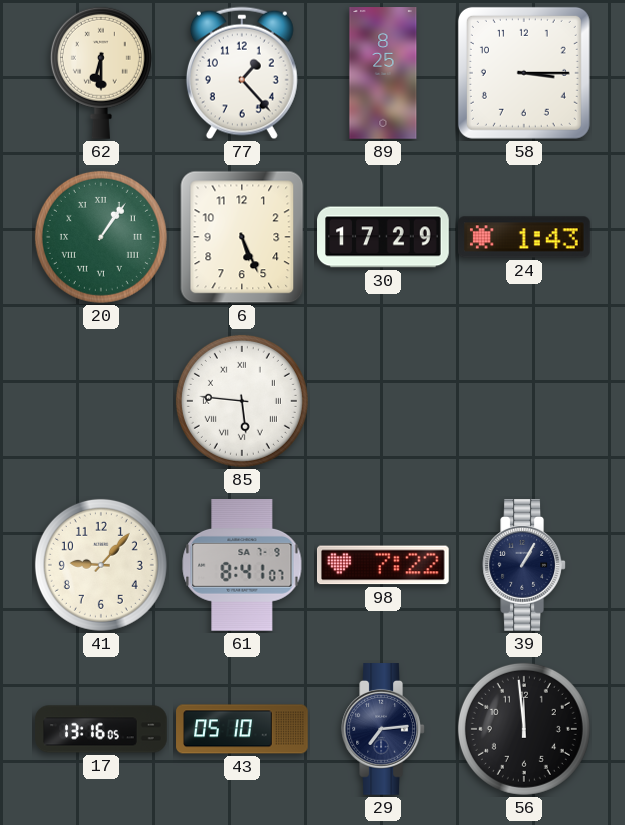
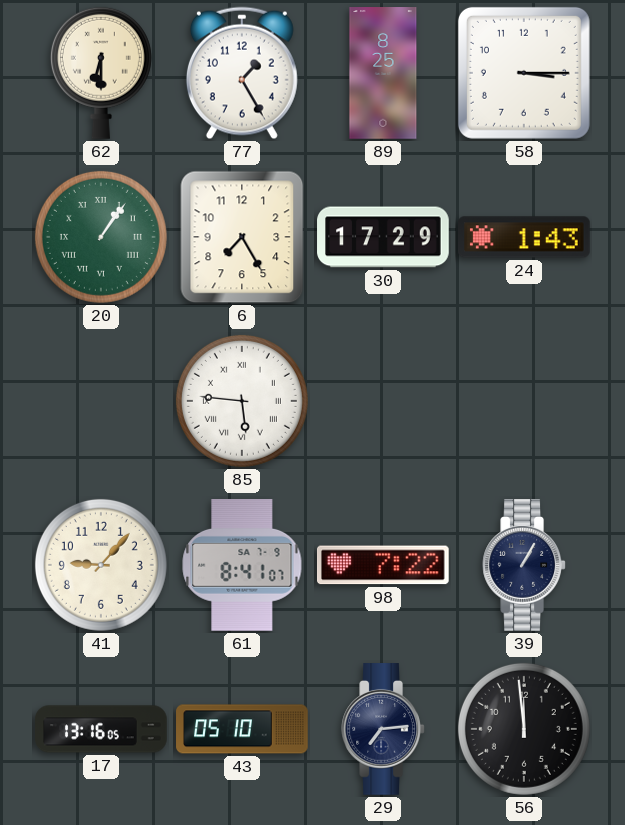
77: 1:23 -> 1:25
6: 5:26 -> 7:25
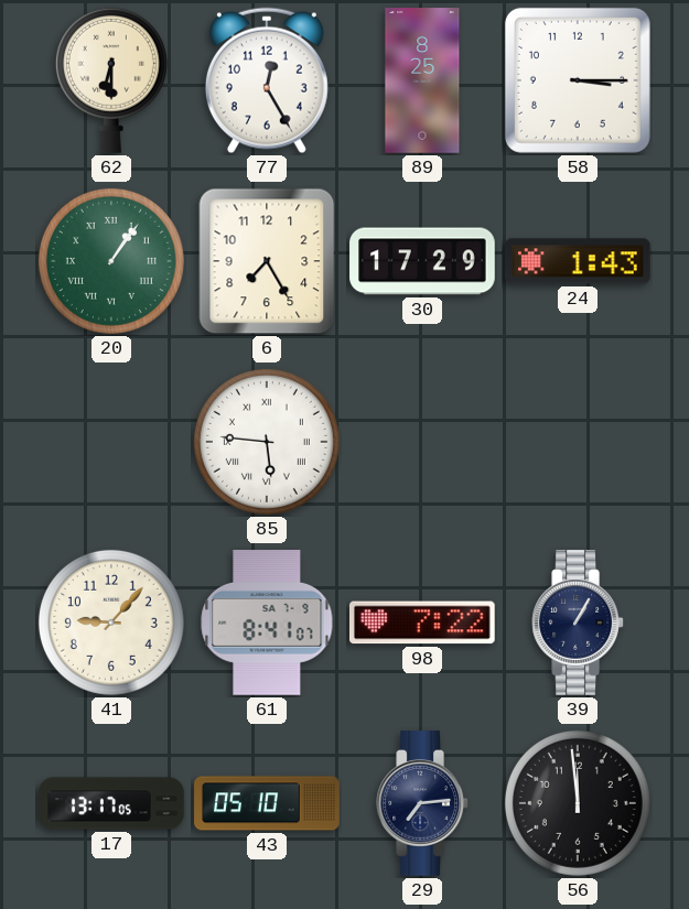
77: 1:25 -> 12:25
17: 13:16 -> 13:17
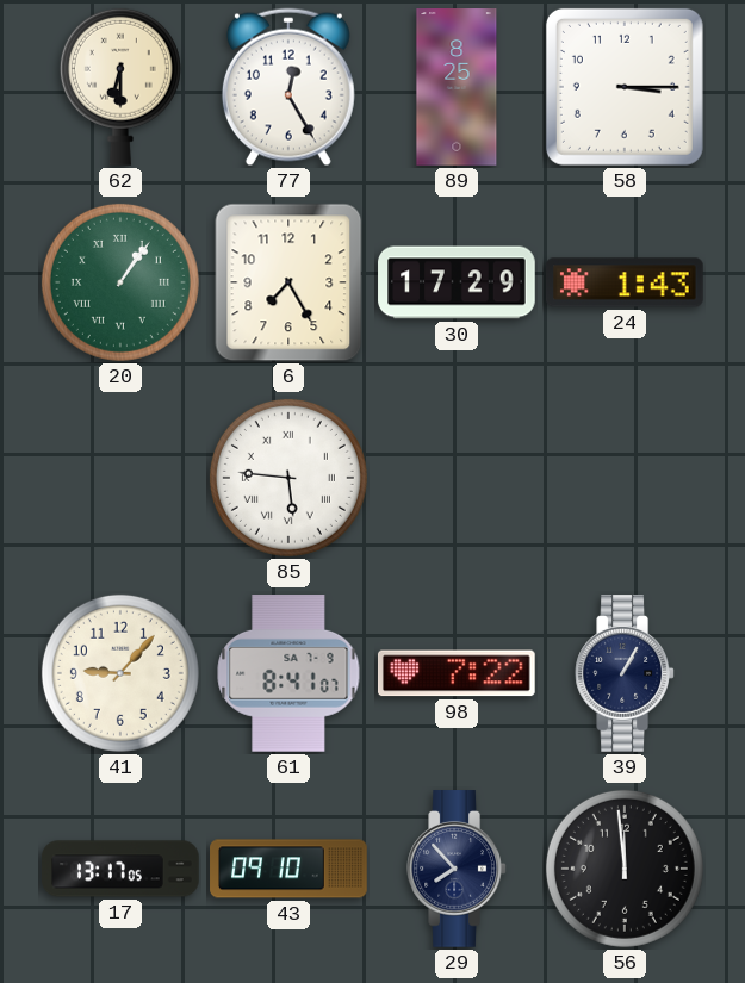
43: 05:10 -> 09:10
29: 7:14 -> 7:53
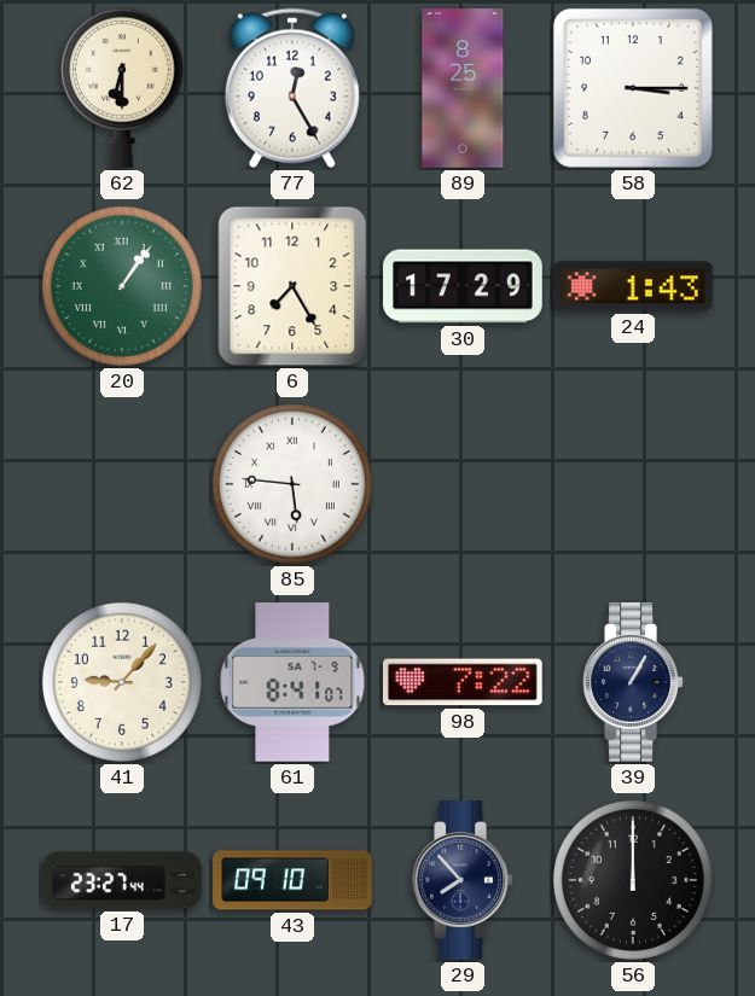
17: 13:17 -> 23:27
56: 11:59 -> 12:00
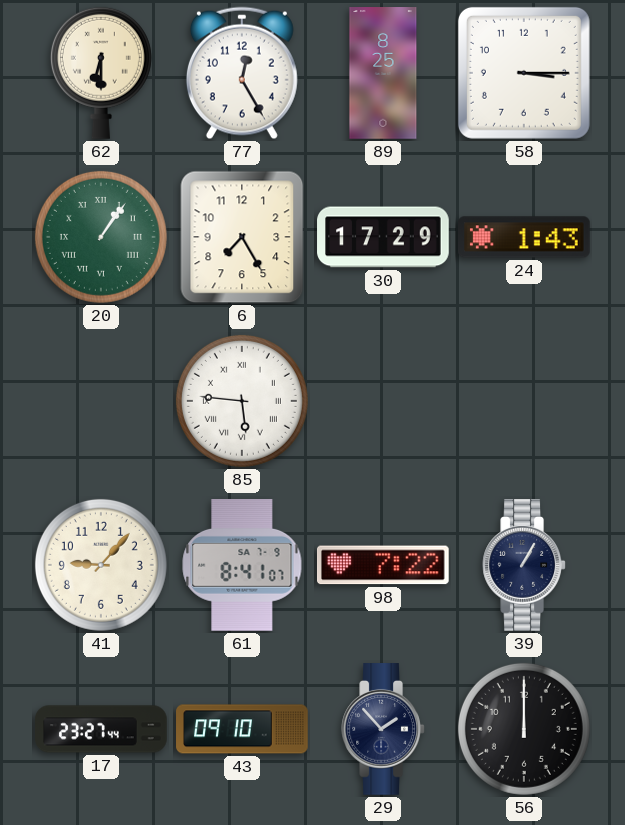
29: 7:53 -> 1:53
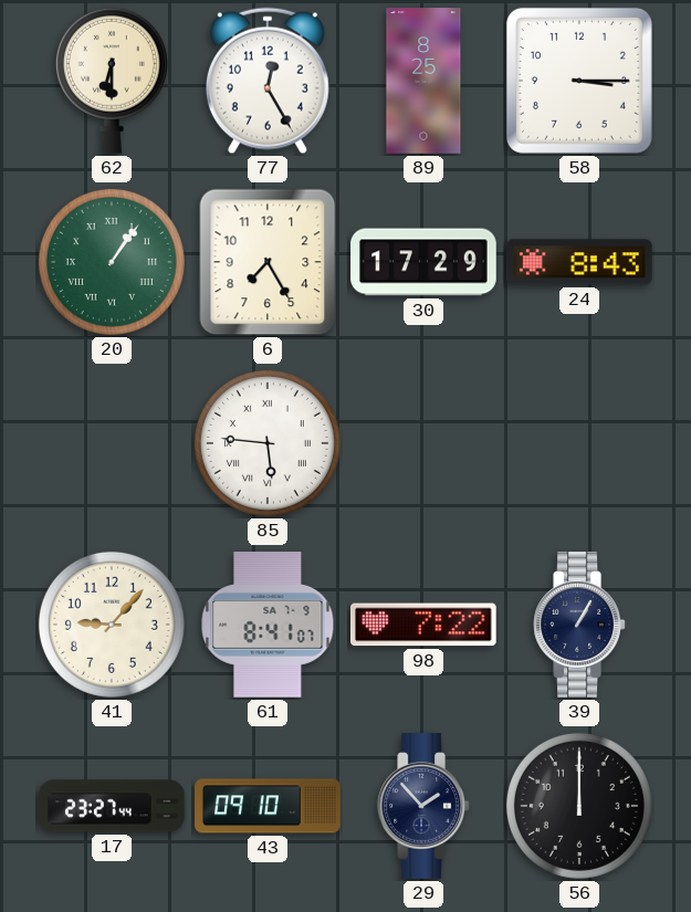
24: 1:43 -> 8:43
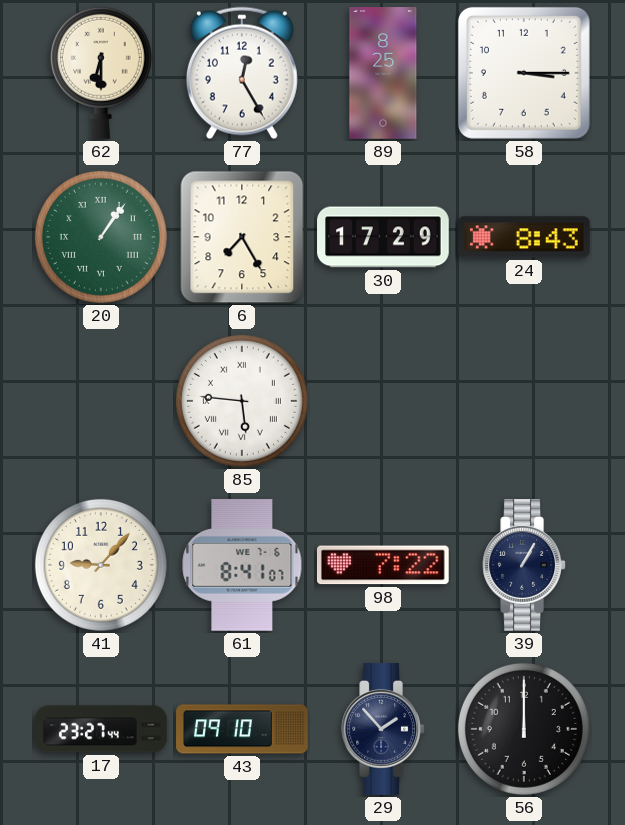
61 date: SA 7-9 -> WE 7-6
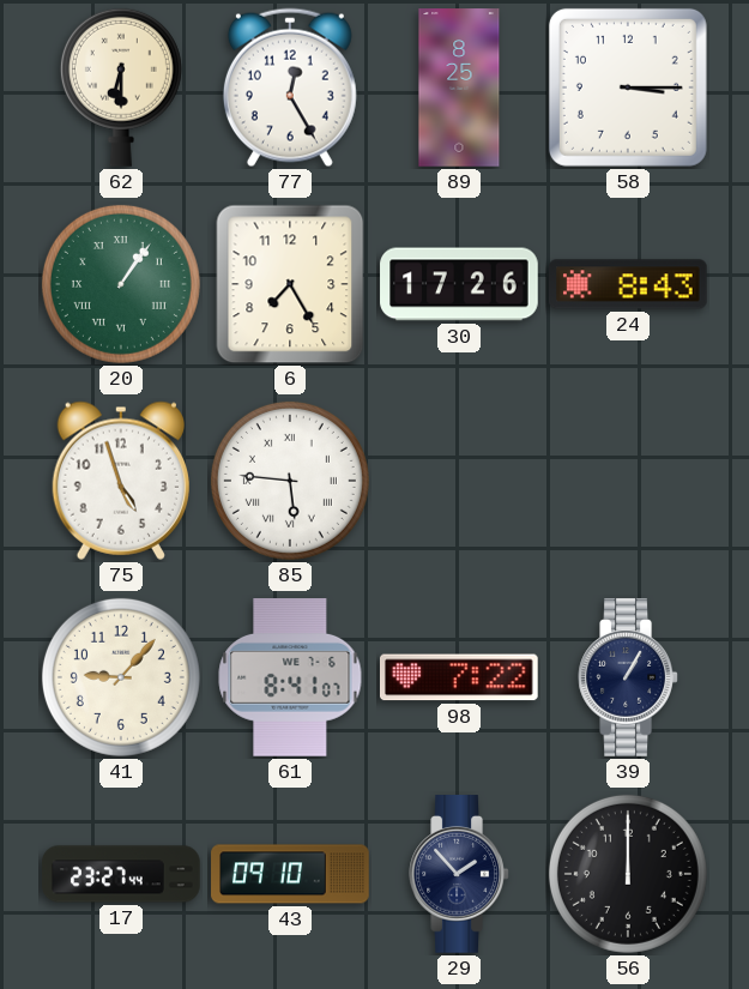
30: 17:29 -> 17:26
75: none -> 4:57
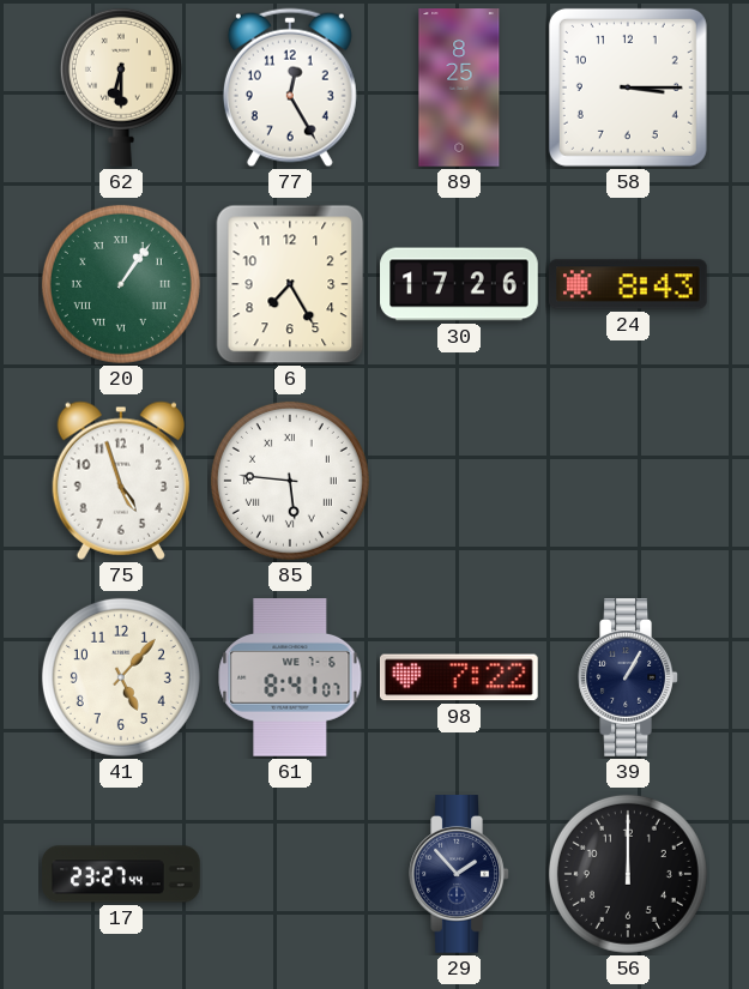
41: 9:07 -> 5:07
43: 09:10 -> none
